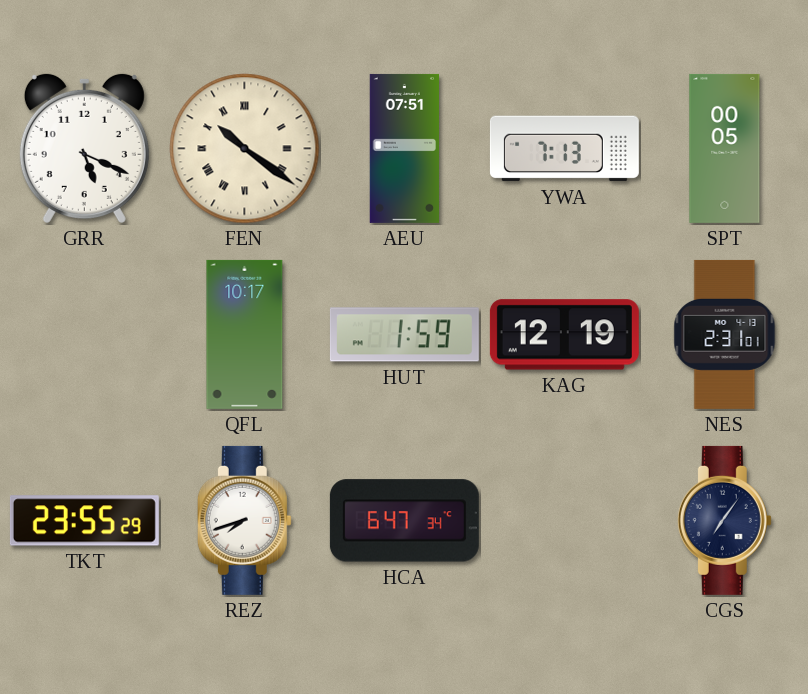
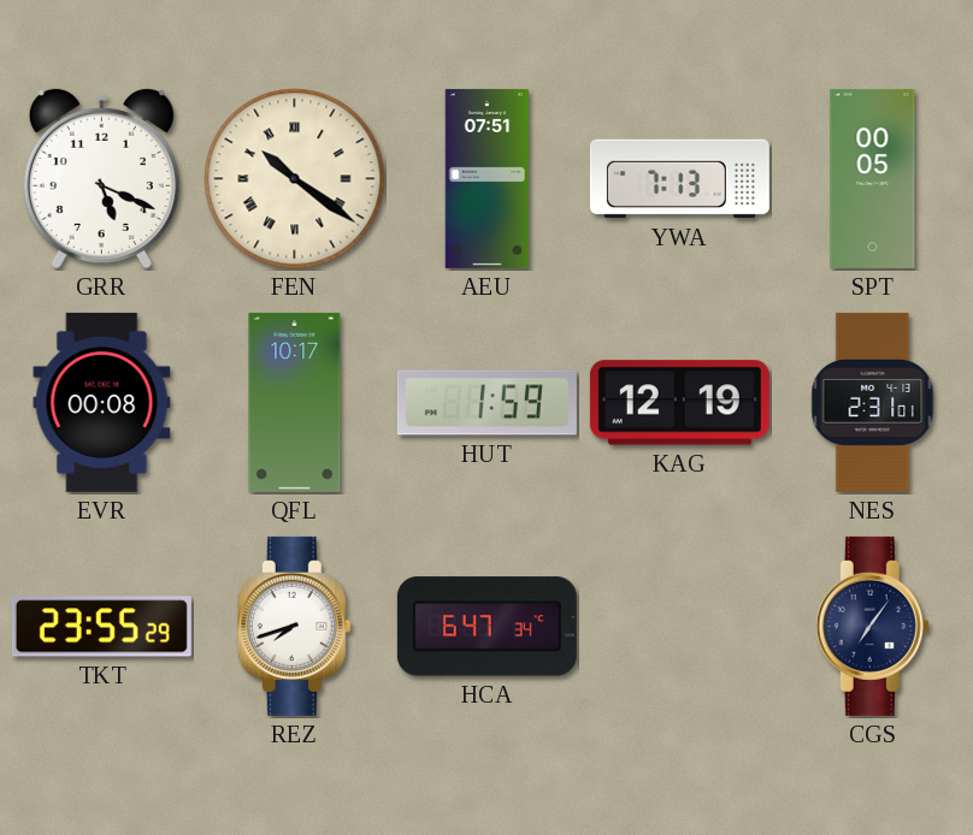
EVR: none -> 00:08
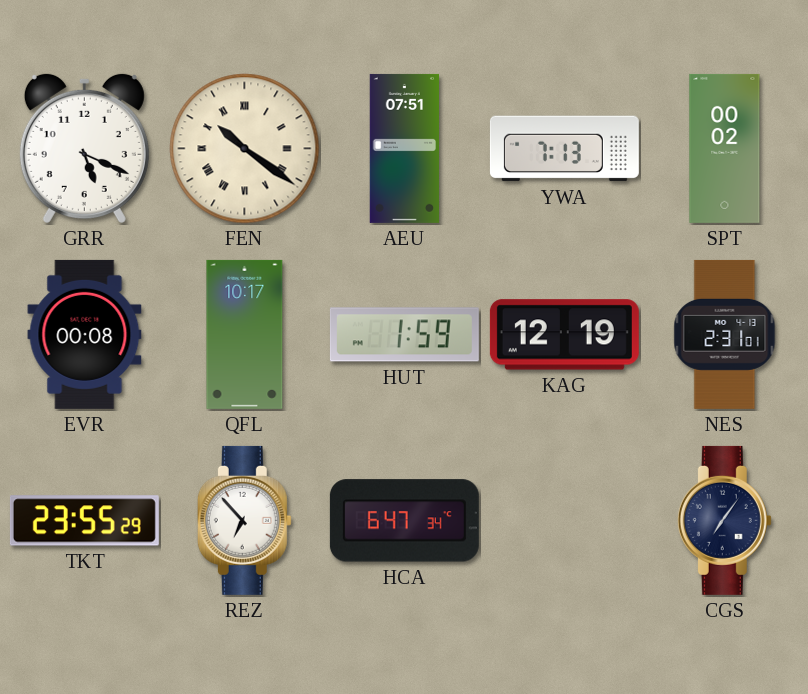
SPT: 00:05 -> 00:02
REZ: 7:42 -> 6:53
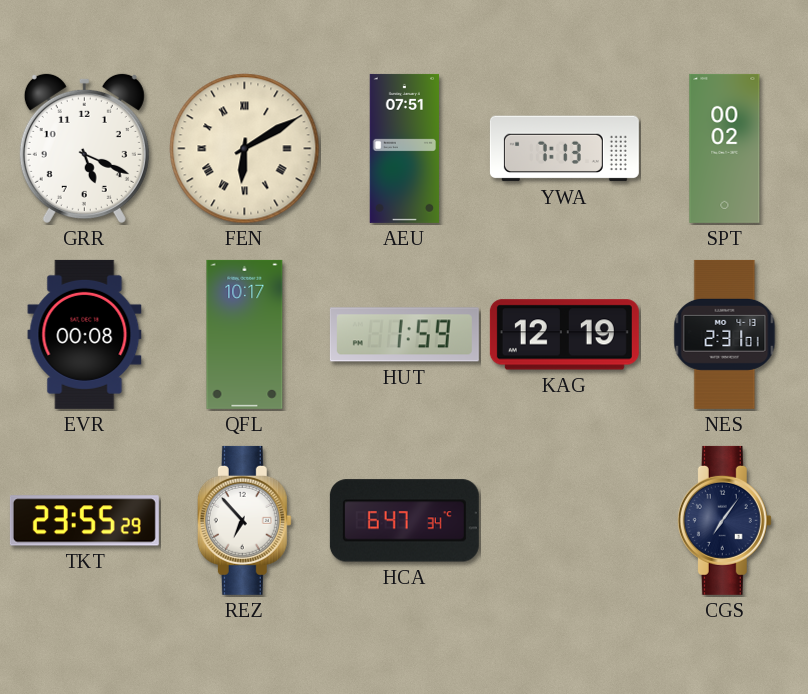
FEN: 10:21 -> 6:10
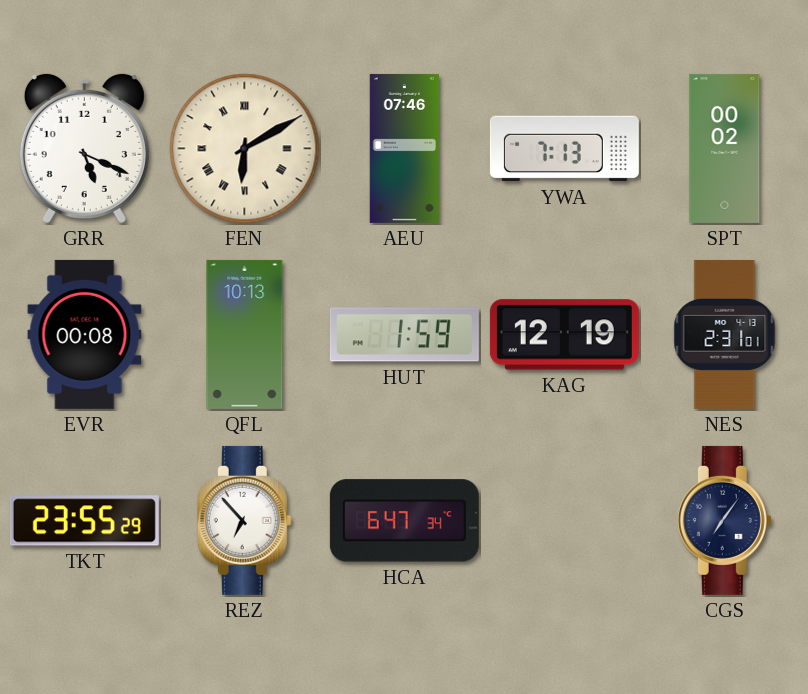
AEU: 07:51 -> 07:46
QFL: 10:17 -> 10:13
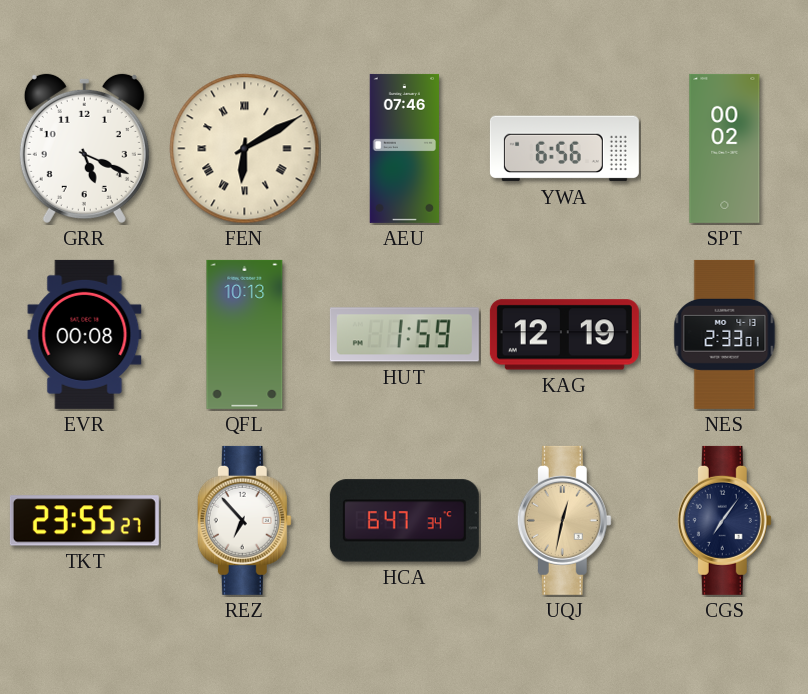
YWA: 7:13 -> 6:56
NES: 2:31 -> 2:33
TKT: 23:55:29 -> 23:55:27
UQJ: none -> 12:32
